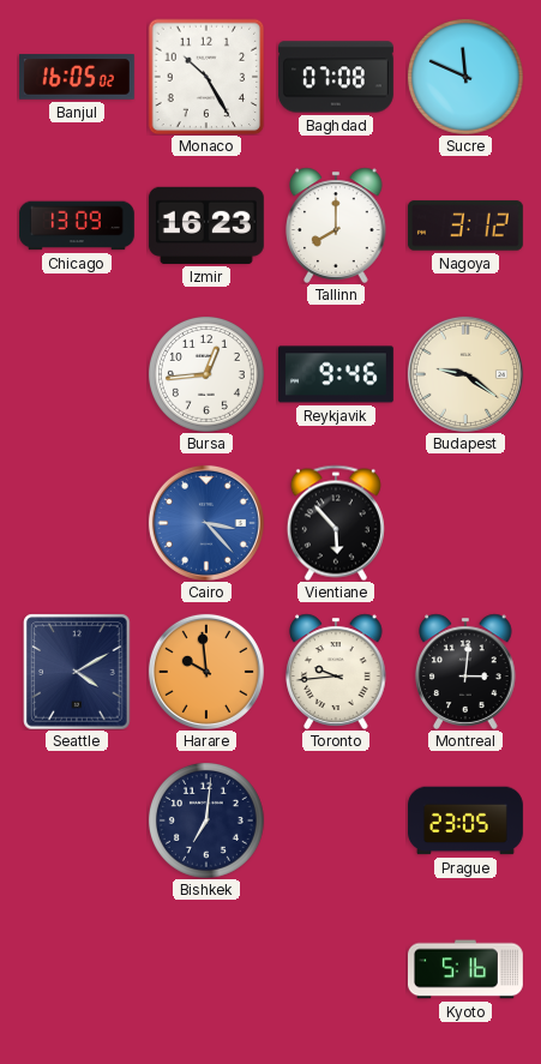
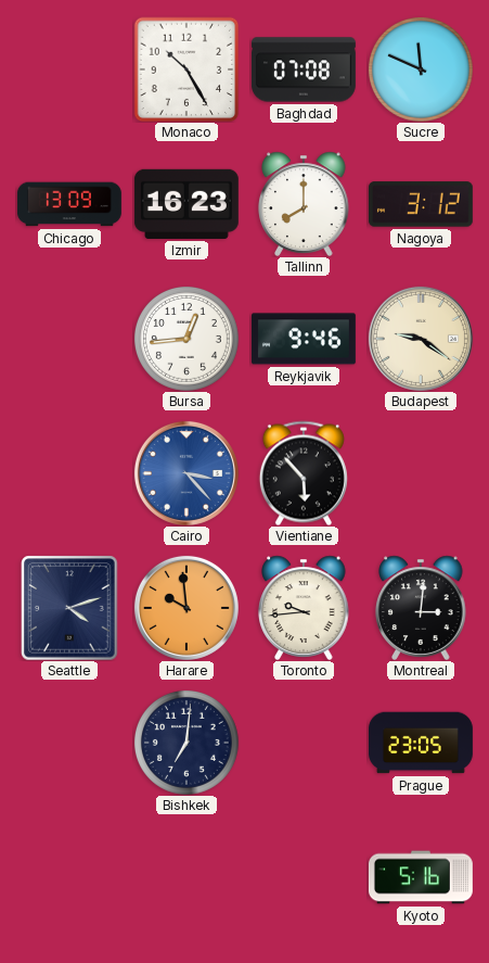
Banjul: 16:05 -> none
Seattle: 4:10 -> 4:12
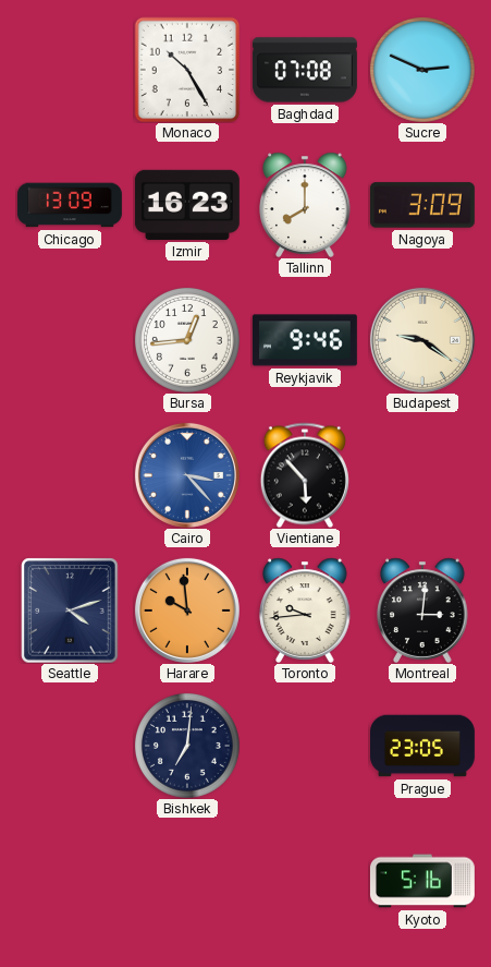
Sucre: 11:49 -> 2:49
Nagoya: 3:12 -> 3:09
